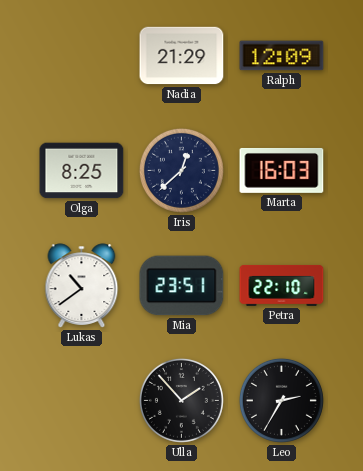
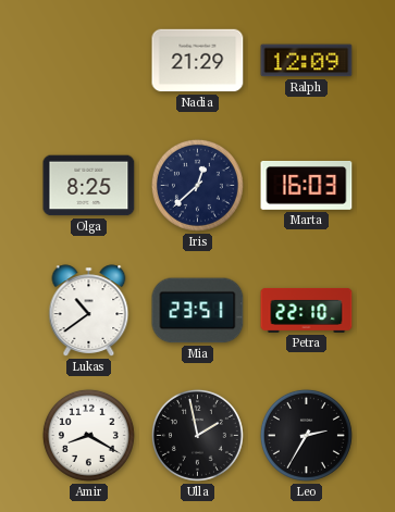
Amir: none -> 8:20
Ulla: 1:53 -> 1:58
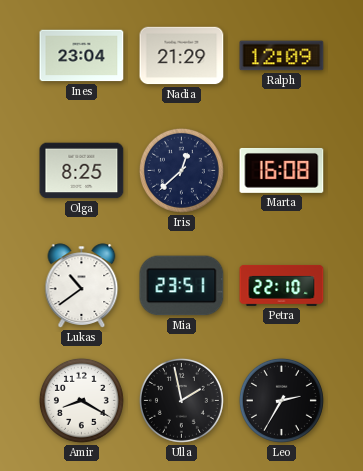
Ines: none -> 23:04
Marta: 16:03 -> 16:08
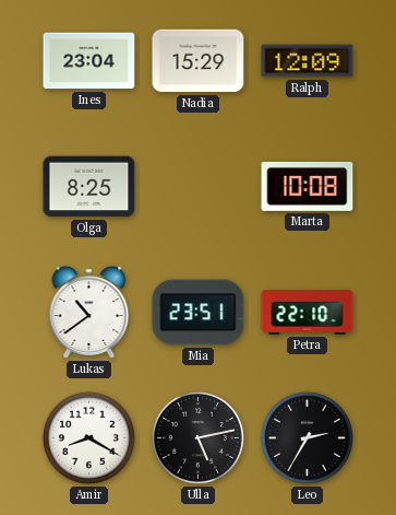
Nadia: 21:29 -> 15:29
Iris: 12:38 -> none
Marta: 16:08 -> 10:08
Ulla: 1:58 -> 5:13
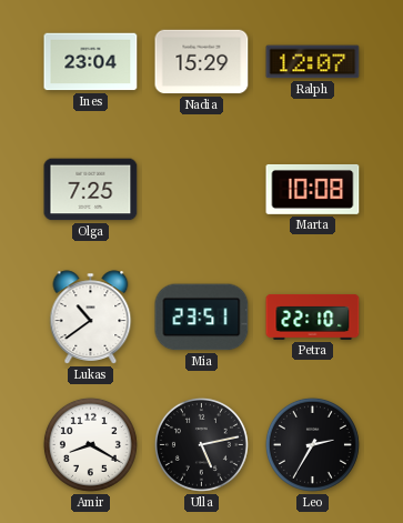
Ralph: 12:09 -> 12:07
Olga: 8:25 -> 7:25
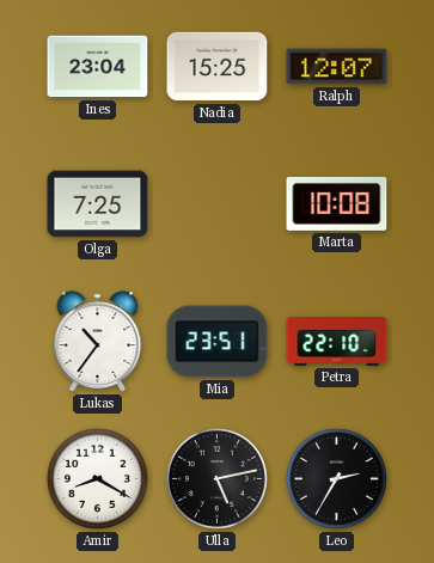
Nadia: 15:29 -> 15:25
Lukas: 10:39 -> 10:36
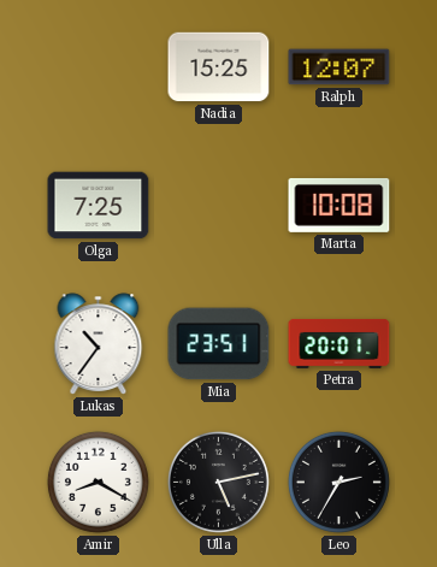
Ines: 23:04 -> none
Petra: 22:10 -> 20:01
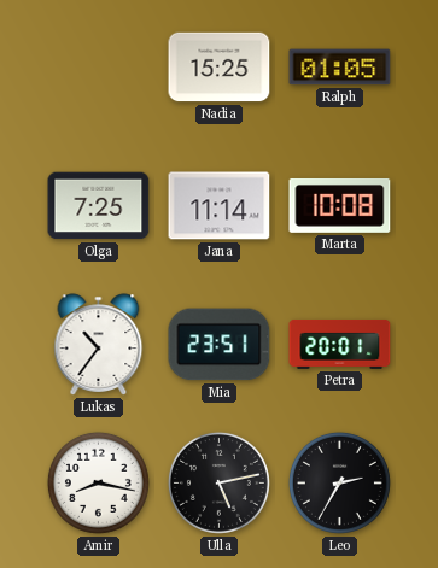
Ralph: 12:07 -> 01:05
Jana: none -> 11:14
Amir: 8:20 -> 8:17
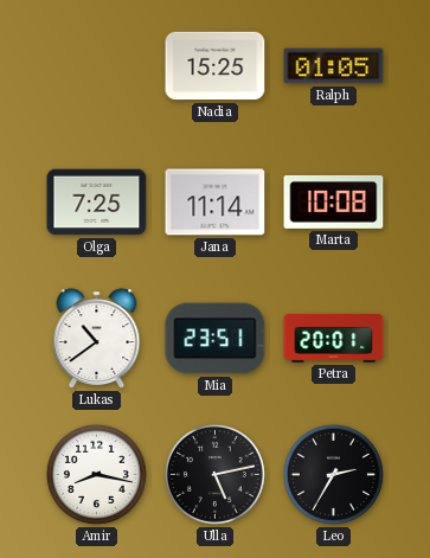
Lukas: 10:36 -> 10:39
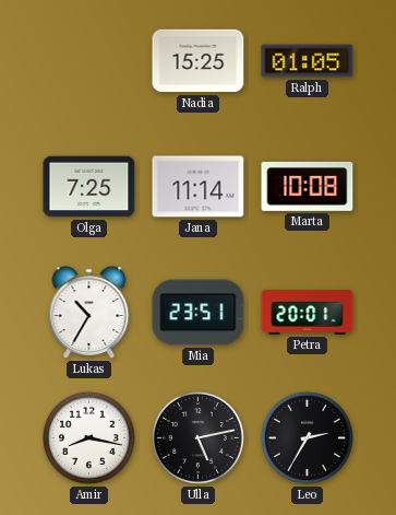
Lukas: 10:39 -> 10:35
